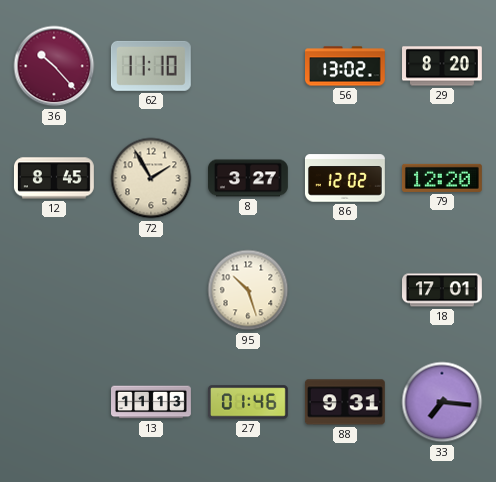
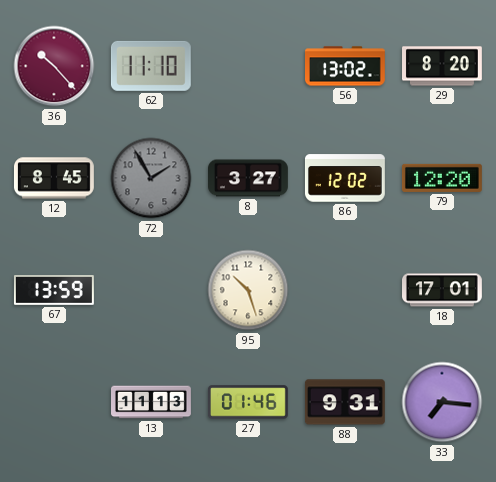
72 dial: cream -> grey
67: none -> 13:59
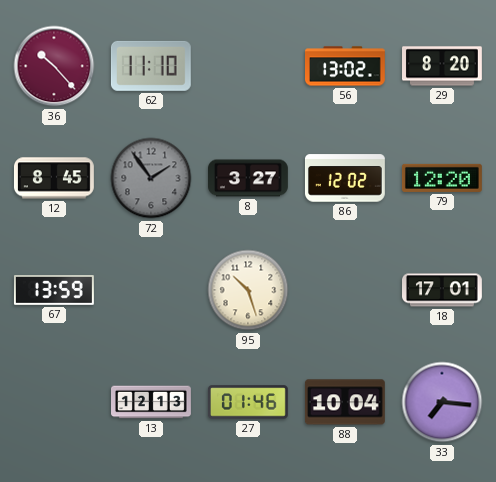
72: 1:55 -> 1:54
13: 11:13 -> 12:13
88: 9:31 -> 10:04
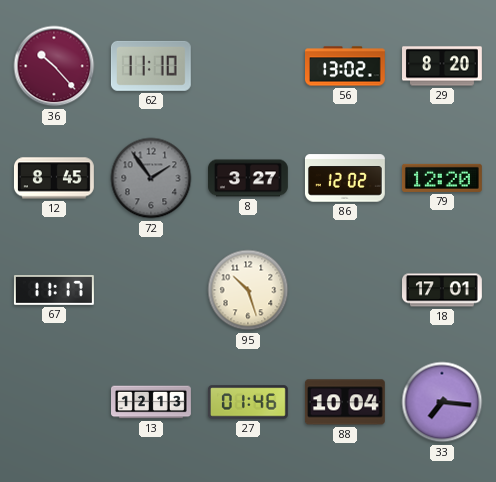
67: 13:59 -> 11:17
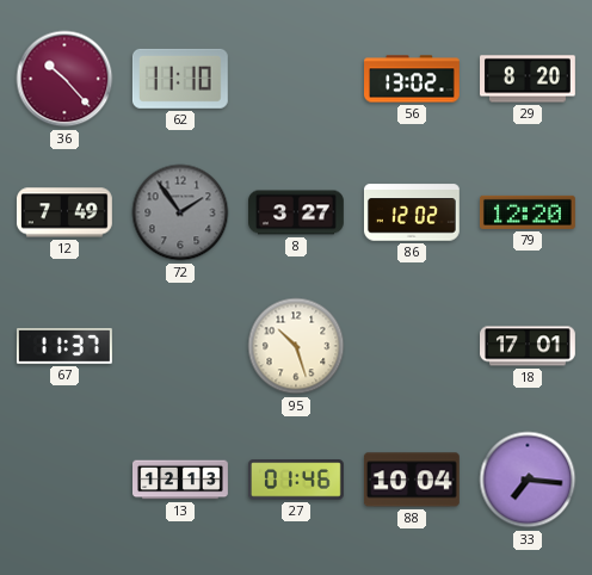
12: 8:45 -> 7:49
67: 11:17 -> 11:37
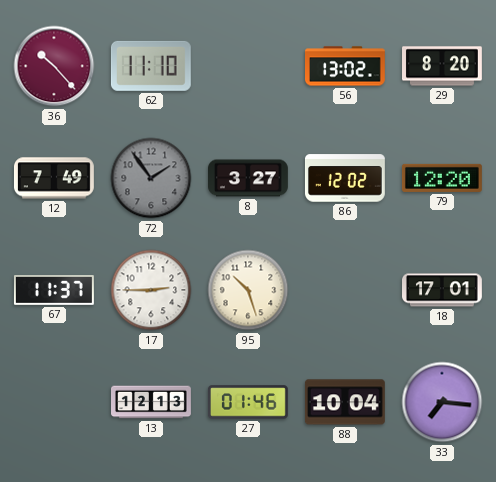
17: none -> 2:45
